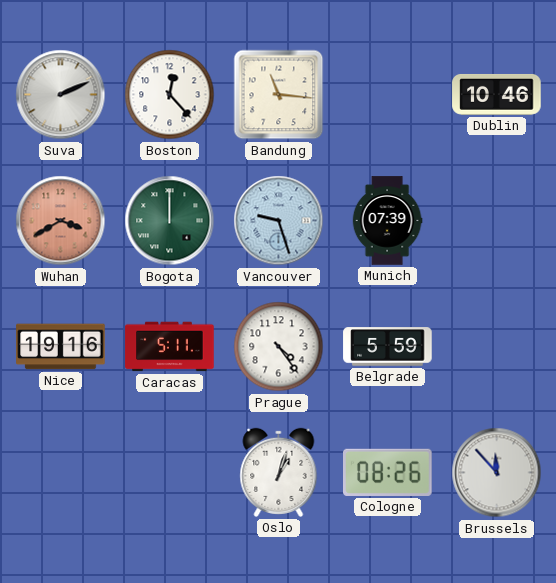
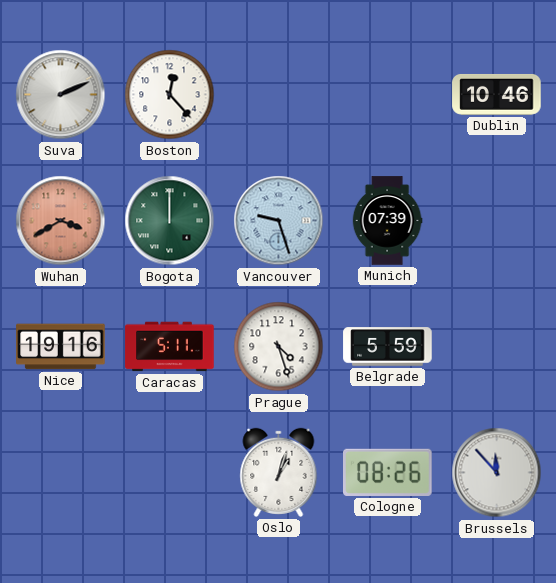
Bandung: 11:16 -> none
Prague: 4:24 -> 4:27
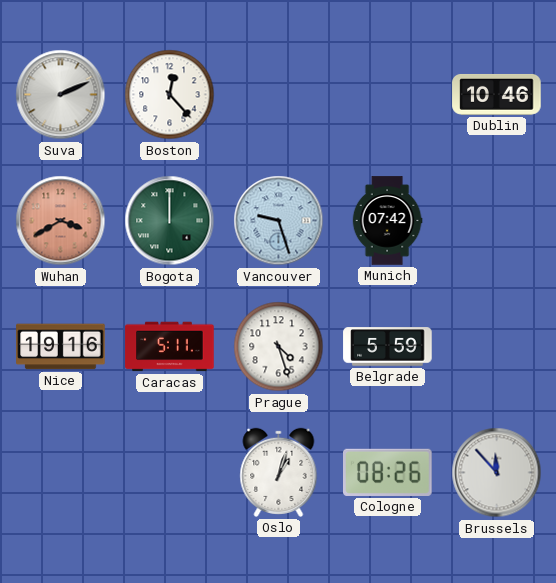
Munich: 07:39 -> 07:42
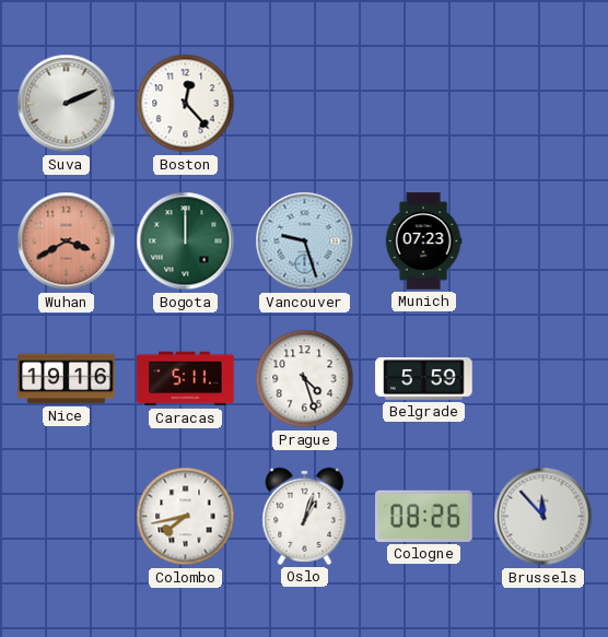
Dublin: 10:46 -> none
Munich: 07:42 -> 07:23
Colombo: none -> 7:43
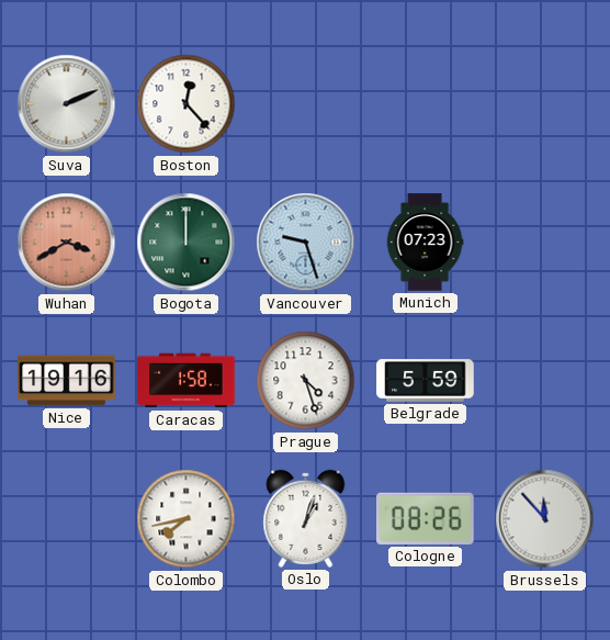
Caracas: 5:11 -> 1:58
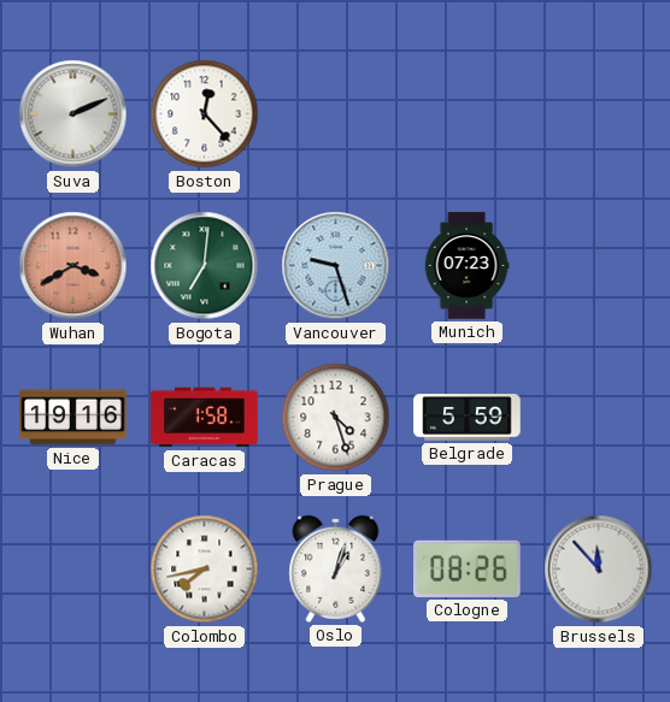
Bogota: 12:00 -> 7:01
